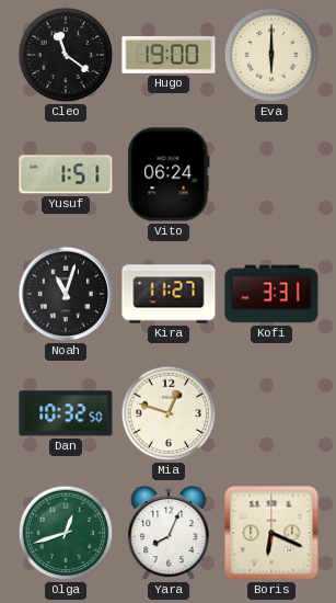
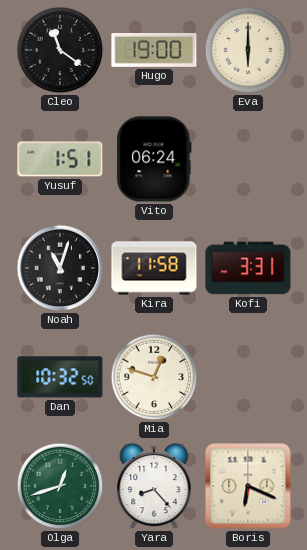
Kira: 11:27 -> 11:58
Yara: 8:04 -> 8:23
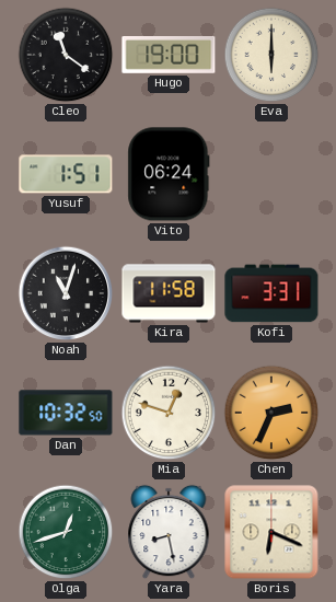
Chen: none -> 2:34
Yara: 8:23 -> 8:28
